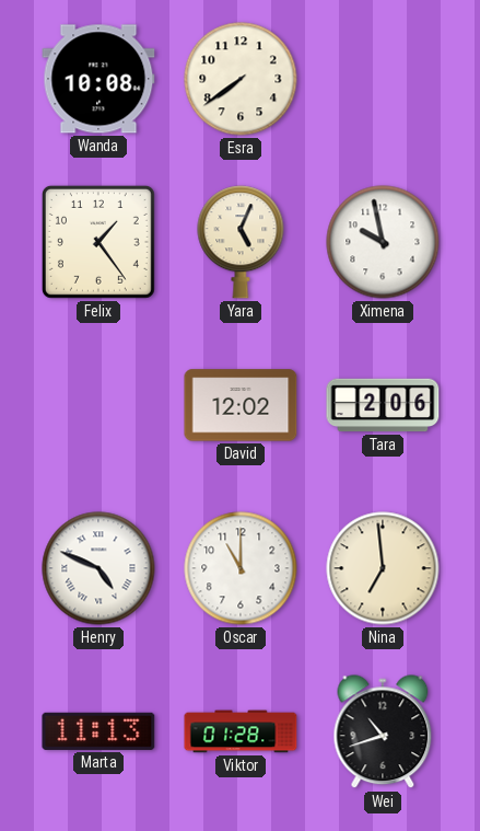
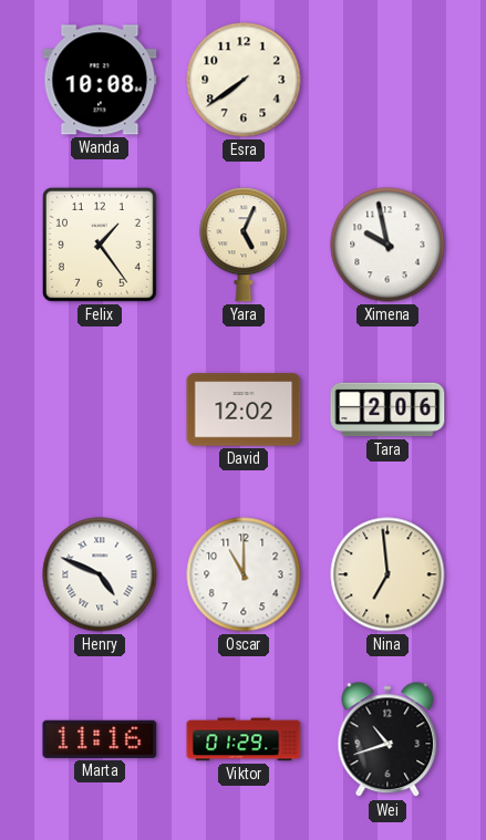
Marta: 11:13 -> 11:16
Viktor: 01:28 -> 01:29
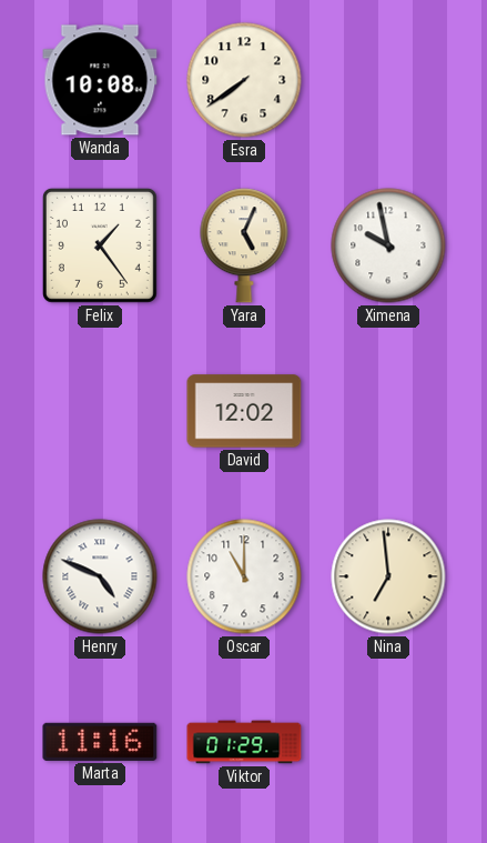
Tara: 2:06 -> none
Wei: 10:42 -> none
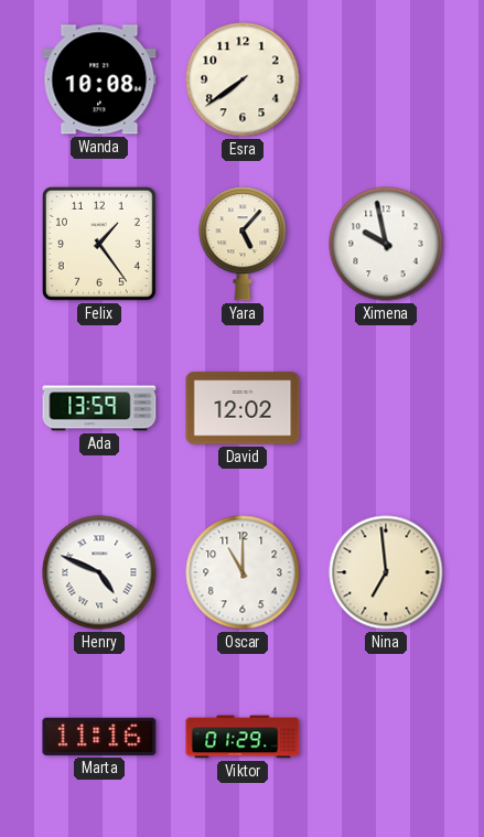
Yara: 5:04 -> 5:07
Ada: none -> 13:59
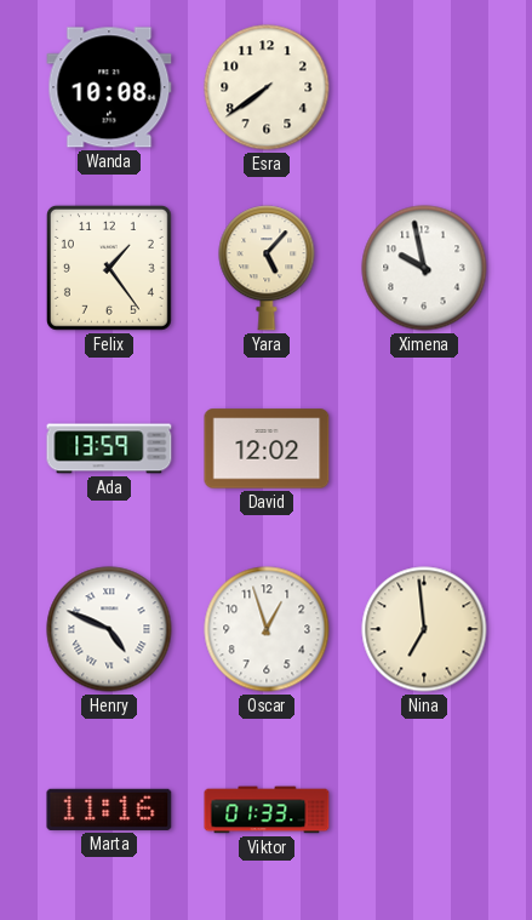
Oscar: 11:00 -> 12:57
Viktor: 01:29 -> 01:33
